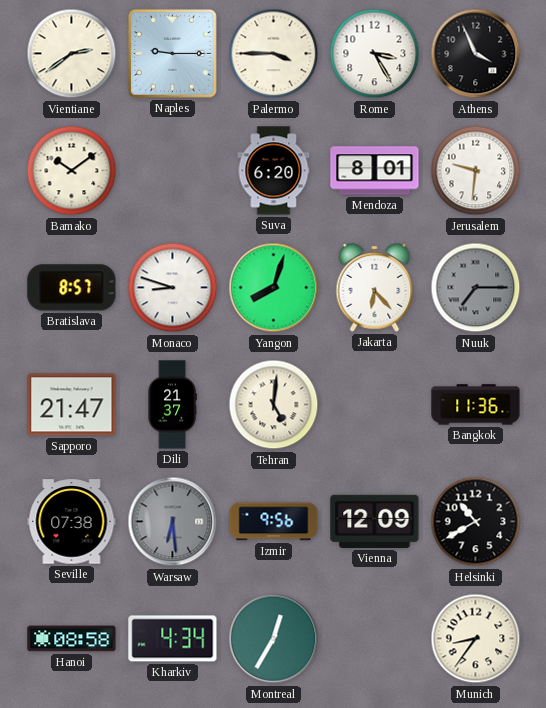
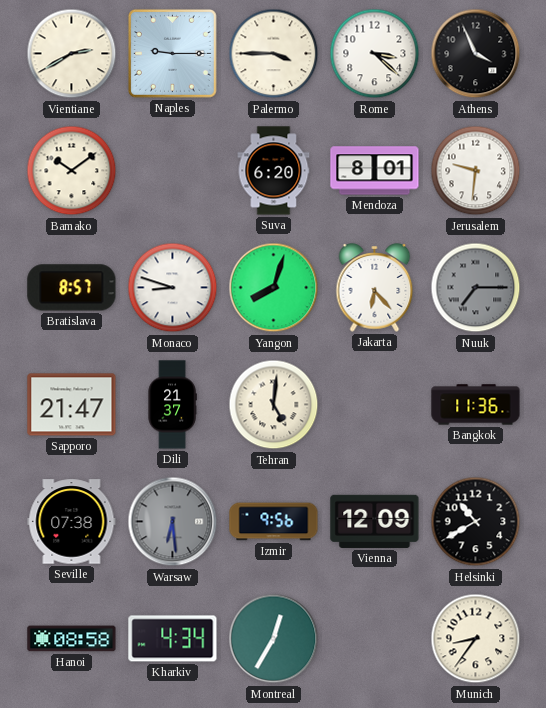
Vientiane: 2:39 -> 2:40
Rome: 3:25 -> 3:22
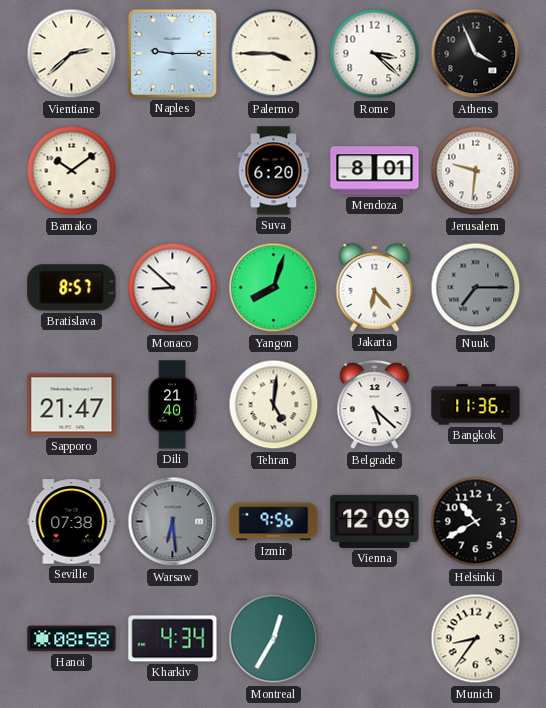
Vientiane: 2:40 -> 2:38
Monaco: 8:48 -> 8:52
Dili: 21:37 -> 21:40
Belgrade: none -> 5:22
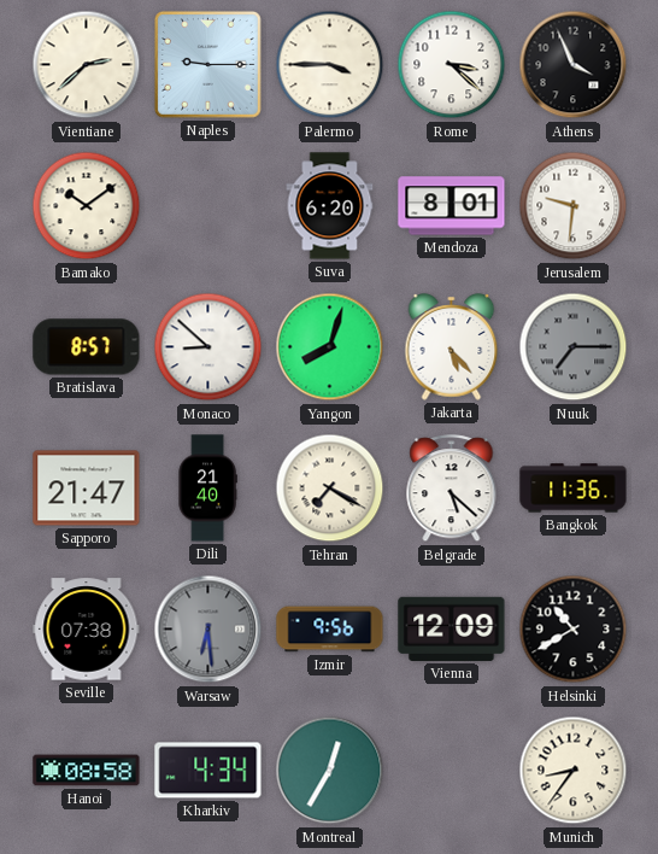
Jakarta: 6:23 -> 5:23
Tehran: 5:01 -> 7:20
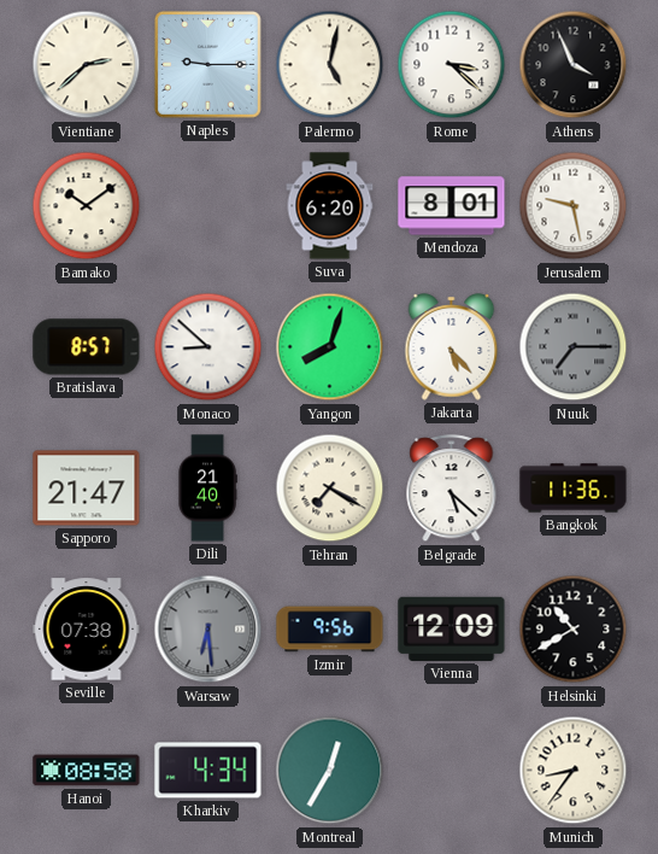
Palermo: 3:45 -> 5:02
Jerusalem: 9:31 -> 9:28
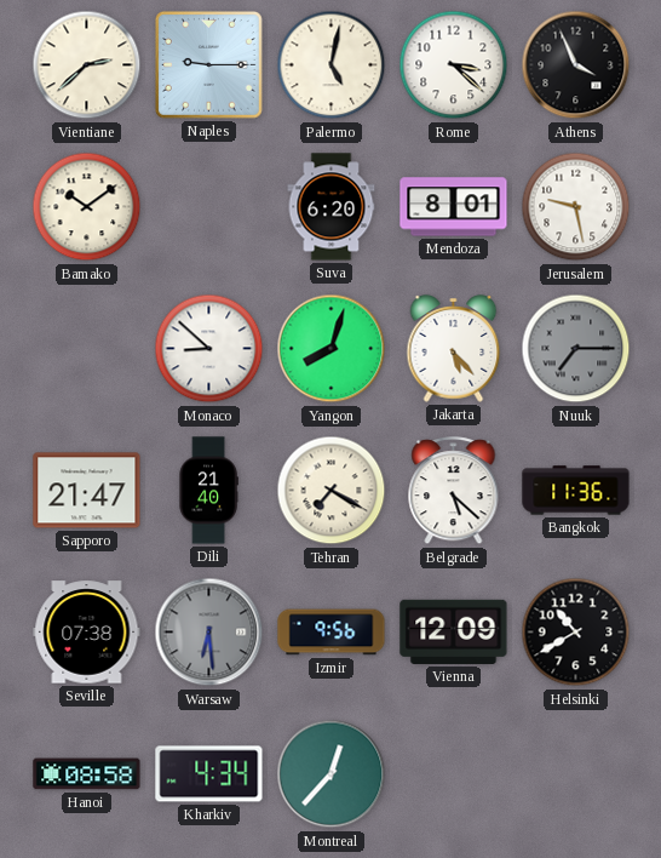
Bratislava: 8:57 -> none
Montreal: 12:35 -> 12:37
Munich: 8:36 -> none
